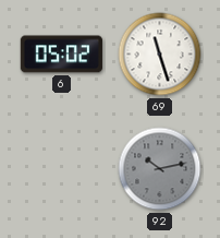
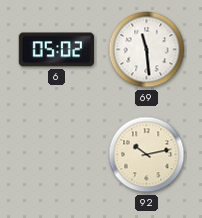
69: 11:27 -> 11:29
92 dial: grey -> cream
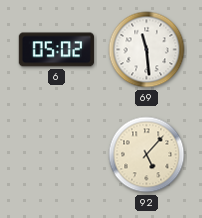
92: 10:13 -> 5:07
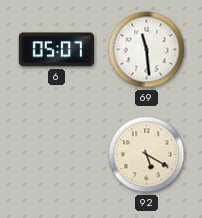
6: 05:02 -> 05:07
92: 5:07 -> 5:20
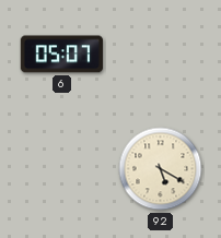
69: 11:29 -> none
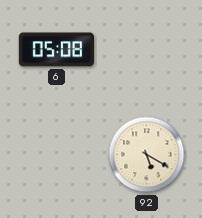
6: 05:07 -> 05:08
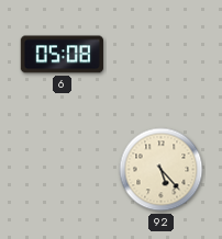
92: 5:20 -> 5:23
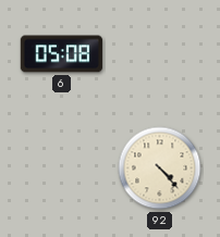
92: 5:23 -> 4:23
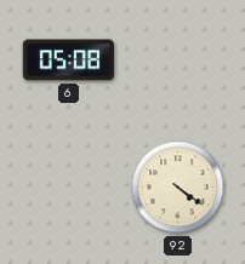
92: 4:23 -> 4:21
